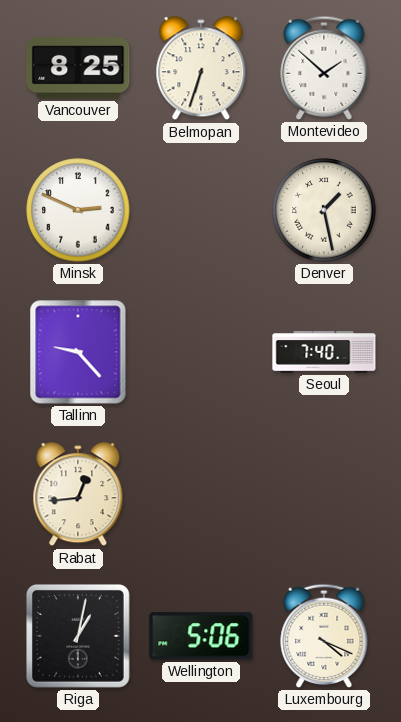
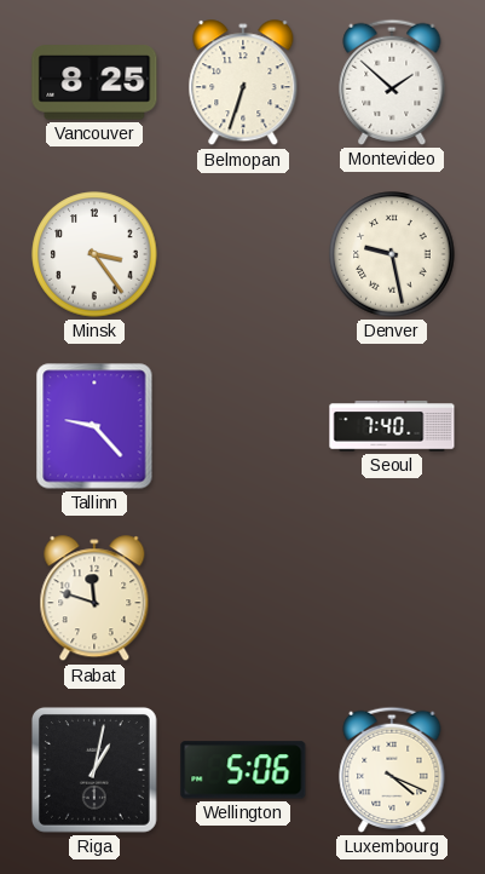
Minsk: 2:49 -> 3:24
Denver: 1:28 -> 9:28
Rabat: 12:44 -> 11:48
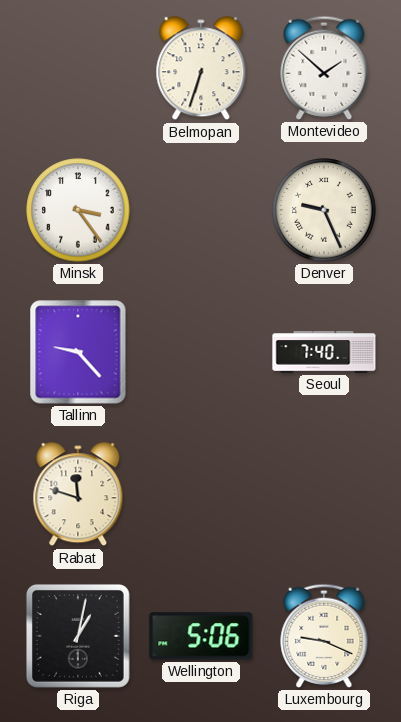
Vancouver: 8:25 -> none
Denver: 9:28 -> 9:26
Luxembourg: 4:19 -> 9:19
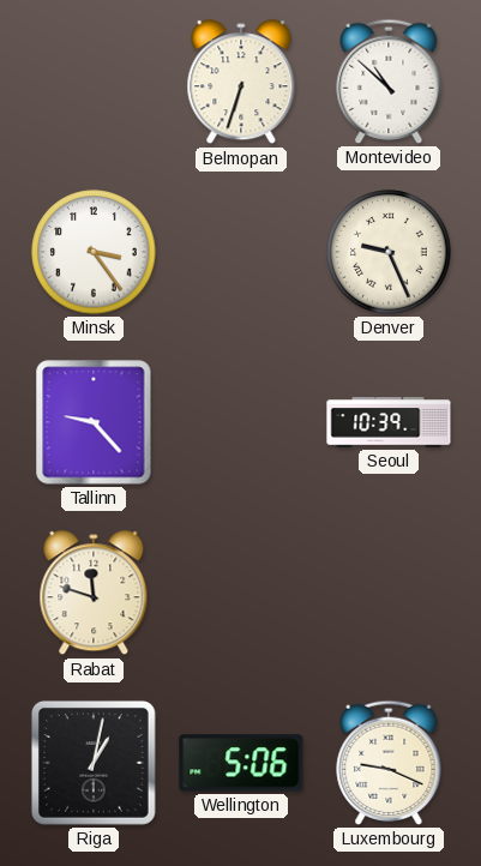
Montevideo: 1:52 -> 10:52
Seoul: 7:40 -> 10:39
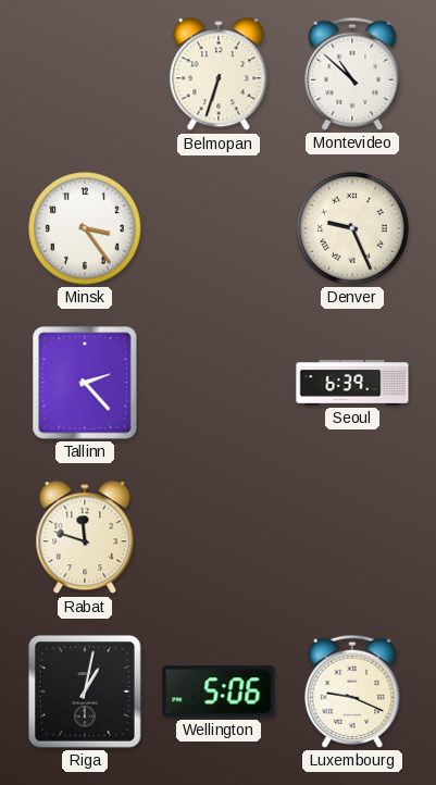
Tallinn: 9:23 -> 2:23
Seoul: 10:39 -> 6:39
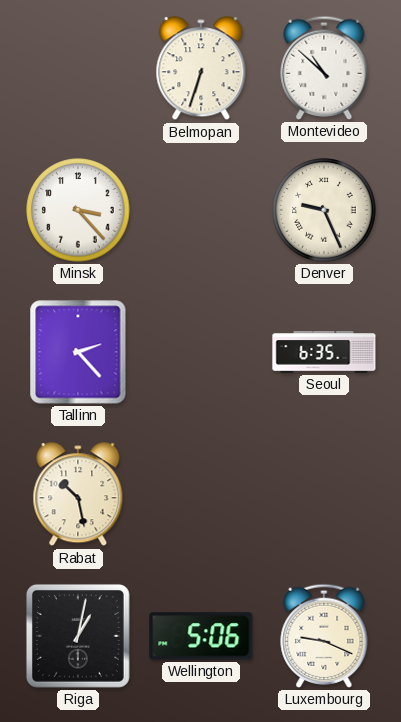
Minsk: 3:24 -> 3:23
Seoul: 6:39 -> 6:35
Rabat: 11:48 -> 10:28
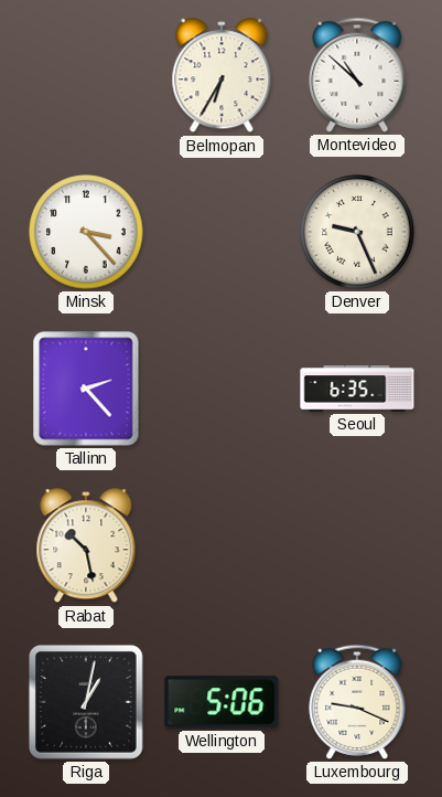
Belmopan: 6:33 -> 6:35
